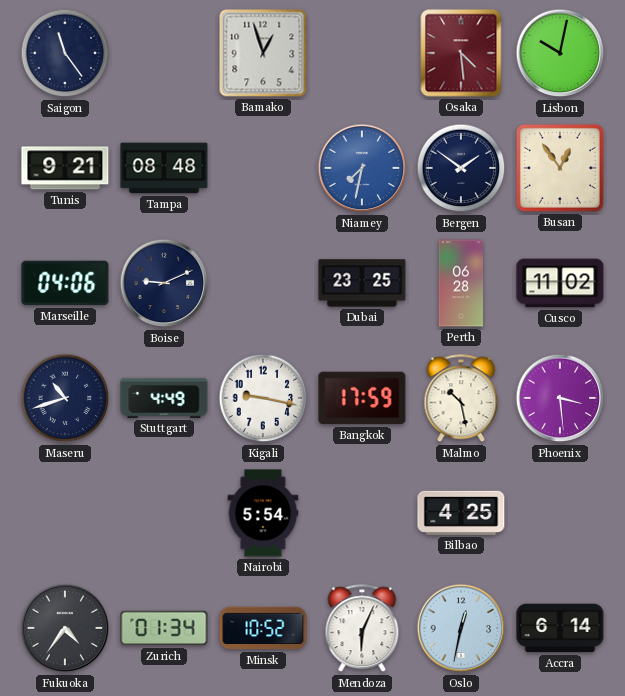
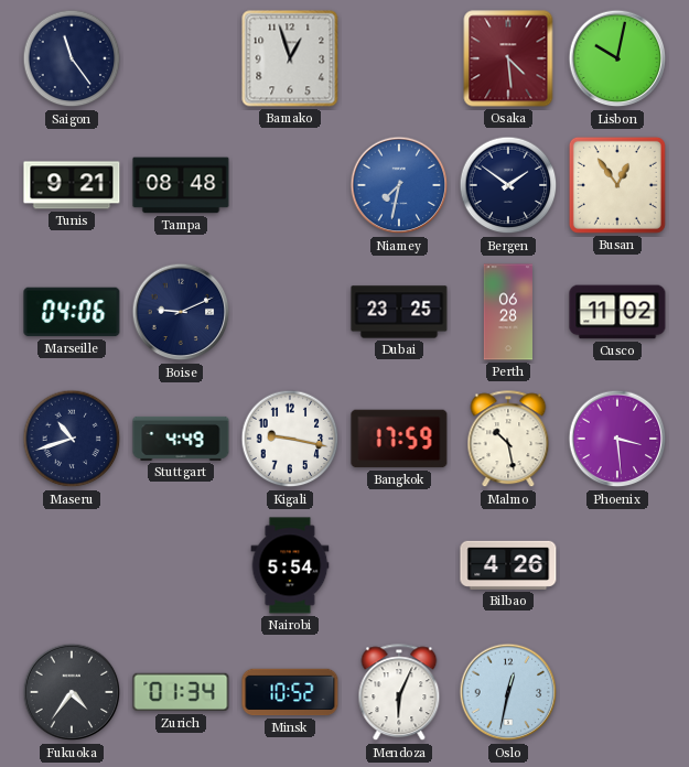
Bilbao: 4:25 -> 4:26
Accra: 6:14 -> none
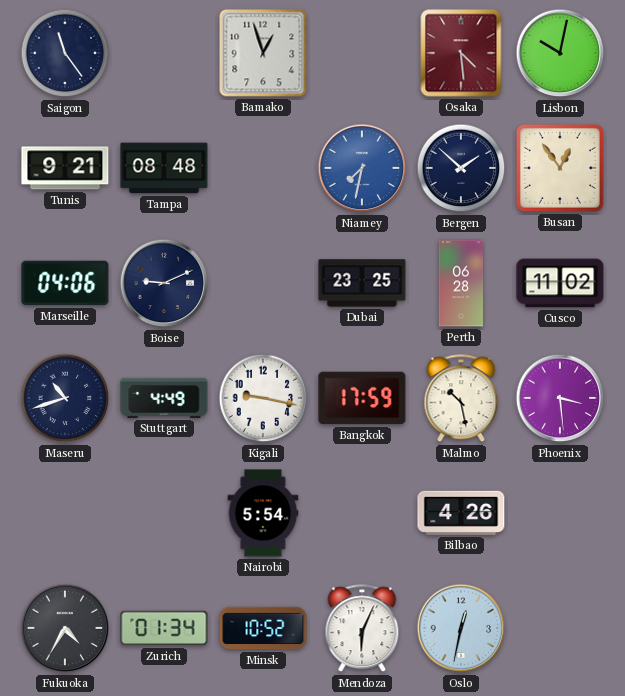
Bergen: 1:51 -> 1:52
Fukuoka: 4:36 -> 4:35
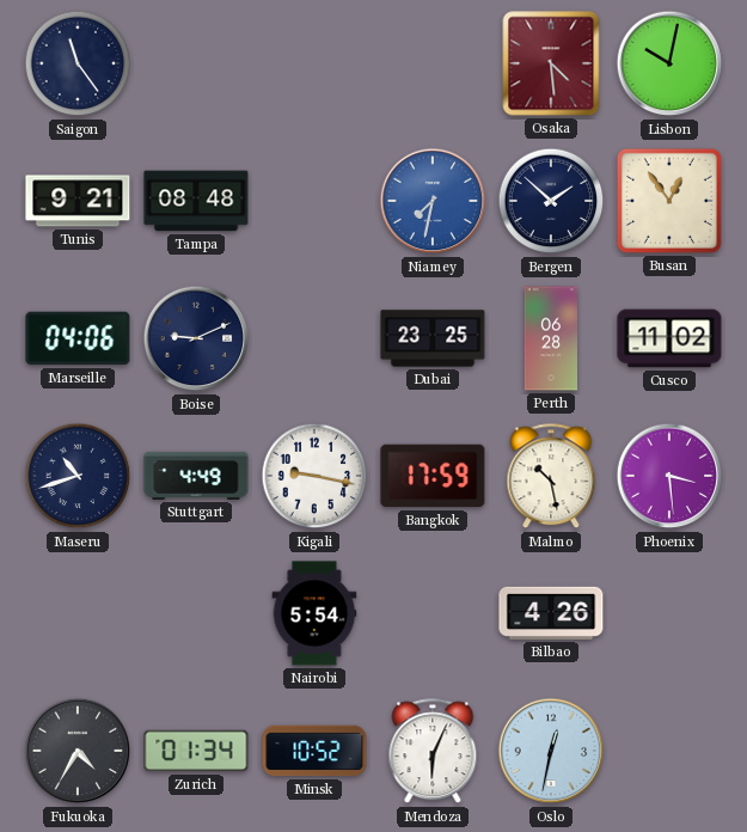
Bamako: 12:57 -> none
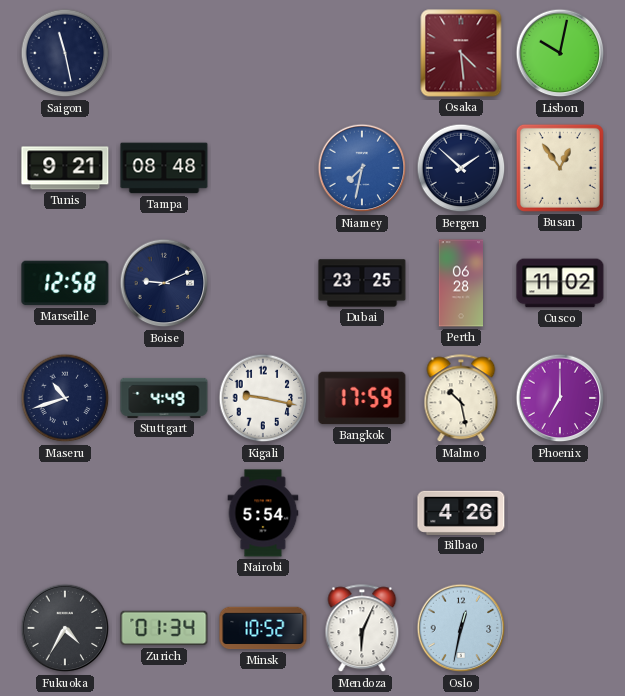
Saigon: 11:24 -> 11:28
Marseille: 04:06 -> 12:58
Phoenix: 3:29 -> 7:00
